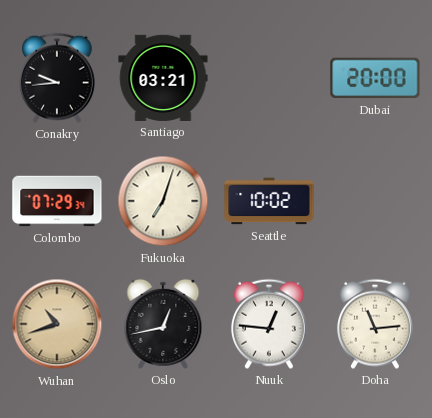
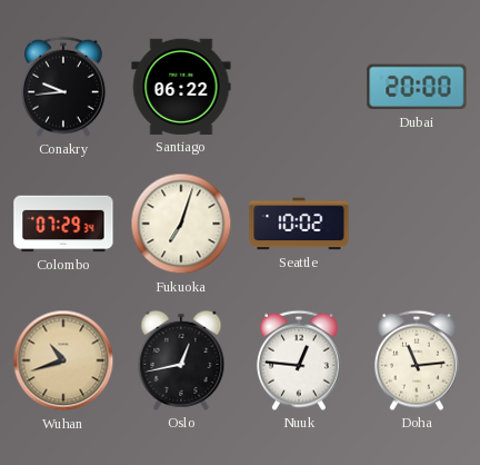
Santiago: 03:21 -> 06:22
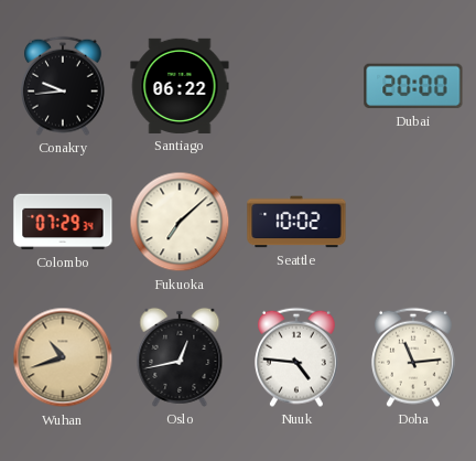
Fukuoka: 7:03 -> 7:08
Nuuk: 12:46 -> 4:46
